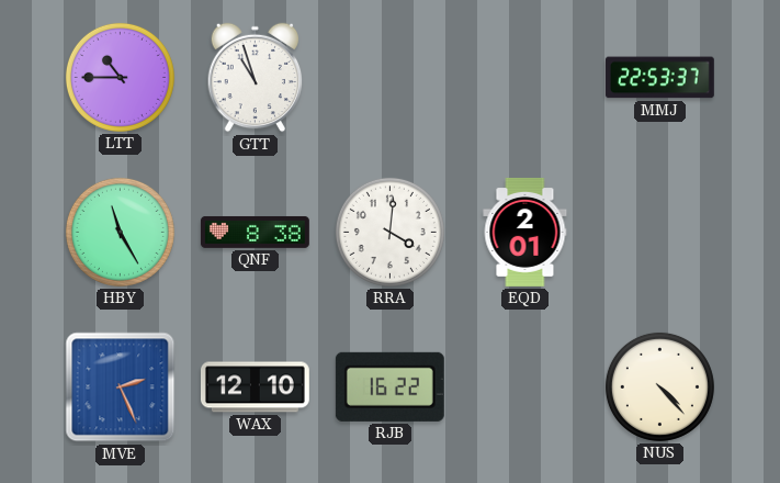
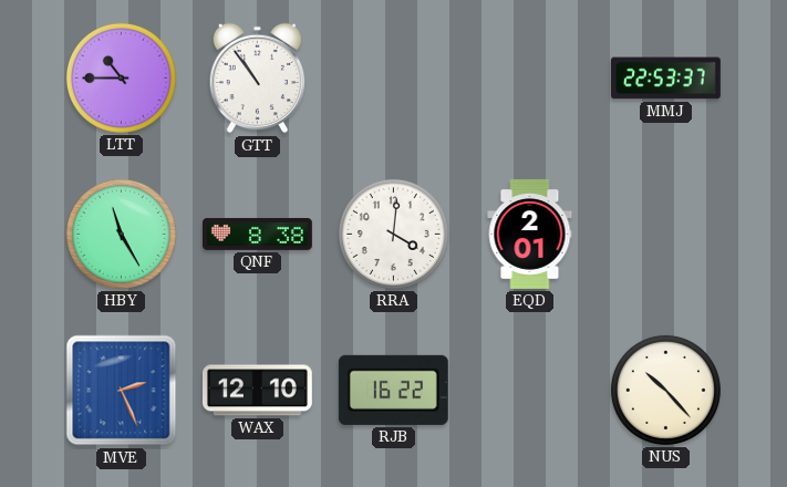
GTT: 10:57 -> 10:54
NUS: 4:23 -> 10:23
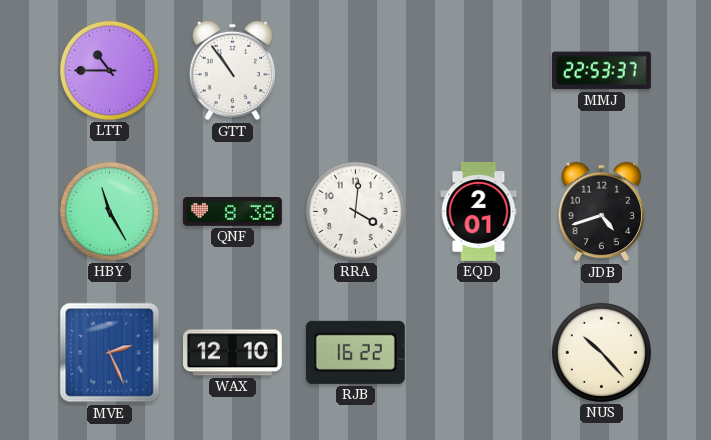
JDB: none -> 4:42
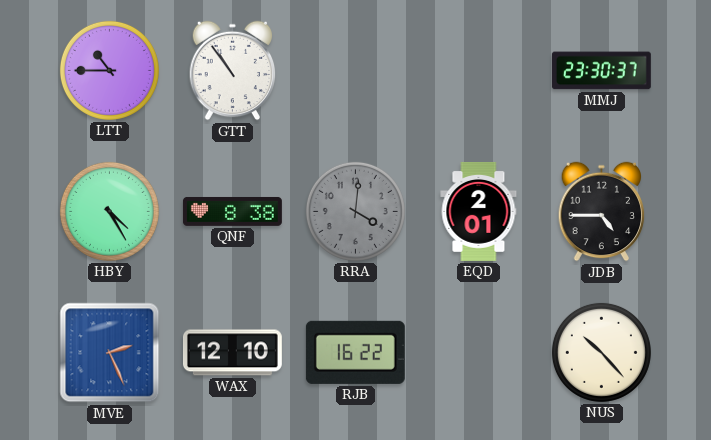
MMJ: 22:53 -> 23:30
HBY: 11:25 -> 4:25
RRA dial: white -> grey
JDB: 4:42 -> 4:45
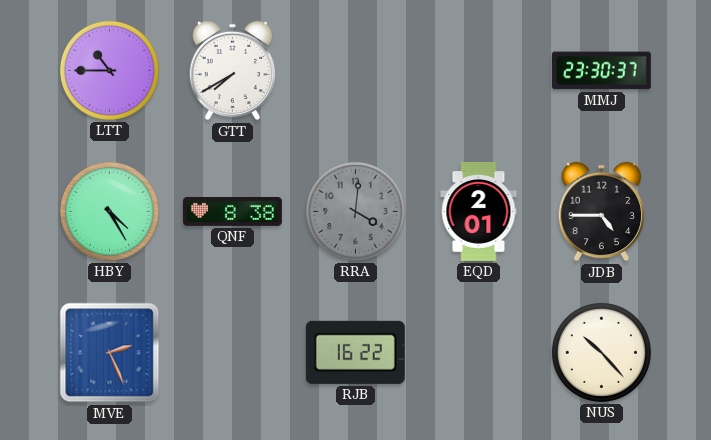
GTT: 10:54 -> 7:40
WAX: 12:10 -> none
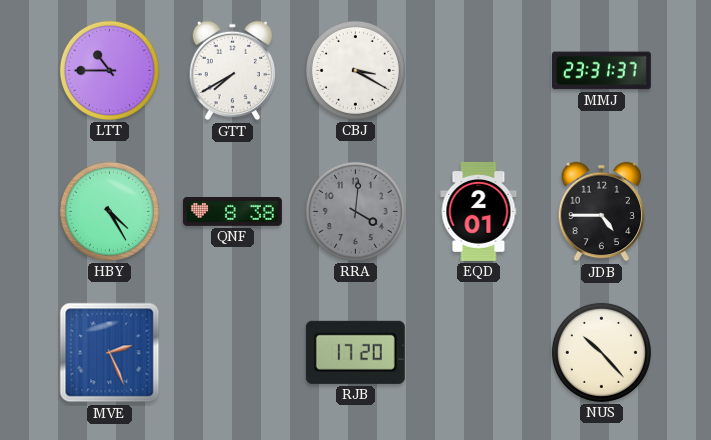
CBJ: none -> 3:20
MMJ: 23:30 -> 23:31
RJB: 16:22 -> 17:20
